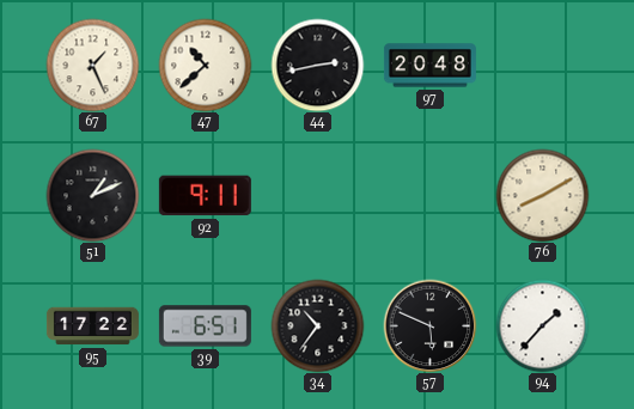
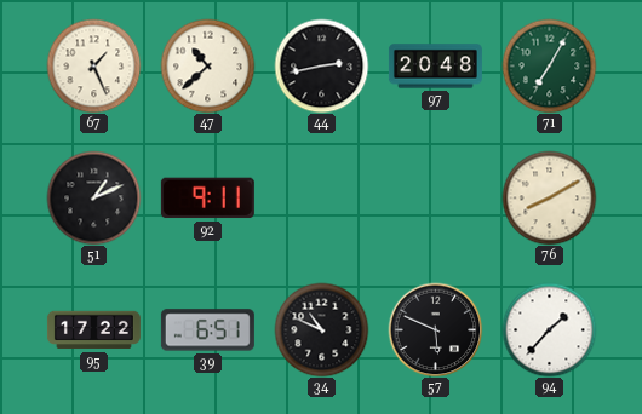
71: none -> 7:05
34: 10:36 -> 10:49
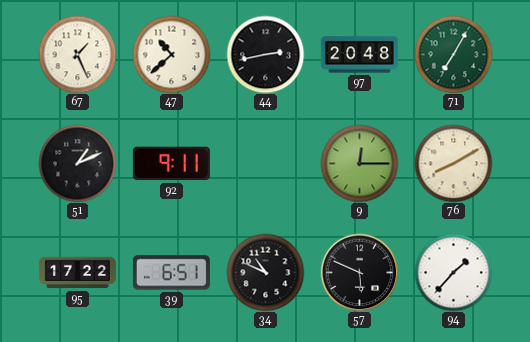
9: none -> 12:15
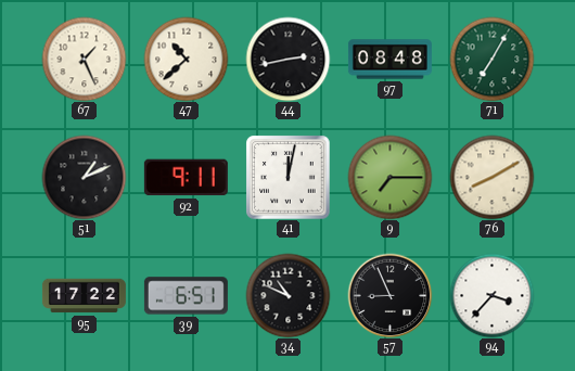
97: 20:48 -> 08:48
41: none -> 12:02
9: 12:15 -> 7:15
57: 5:49 -> 8:56
94: 1:37 -> 3:37
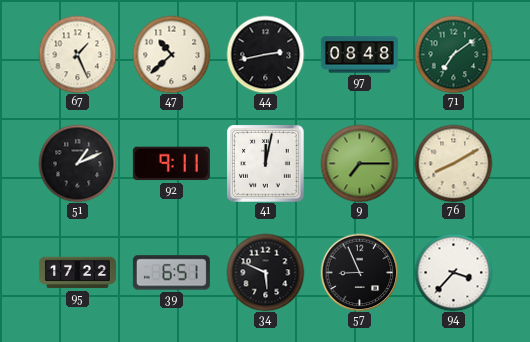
71: 7:05 -> 7:09
34: 10:49 -> 5:49
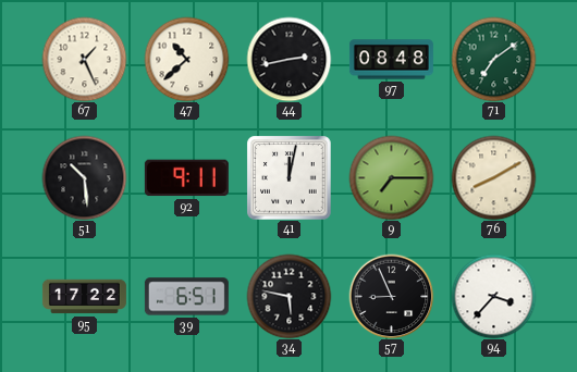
51: 1:11 -> 10:29
34: 5:49 -> 5:47
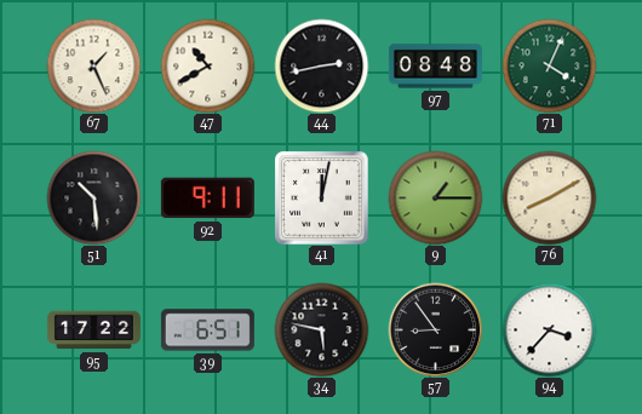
47: 10:38 -> 10:40
71: 7:09 -> 4:04
9: 7:15 -> 1:15
57: 8:56 -> 8:54
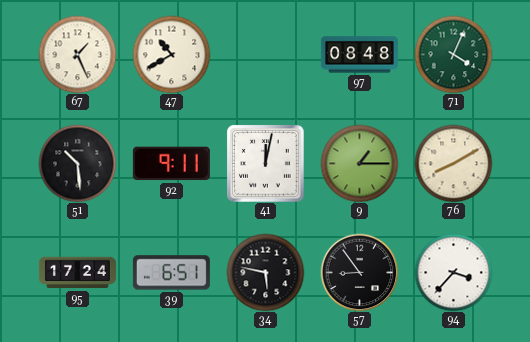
44: 2:43 -> none
95: 17:22 -> 17:24
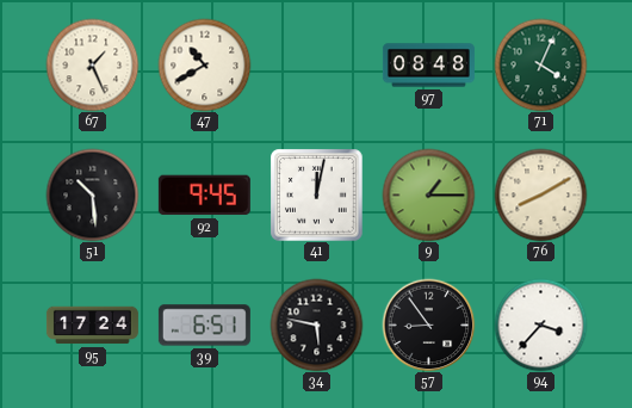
92: 9:11 -> 9:45
